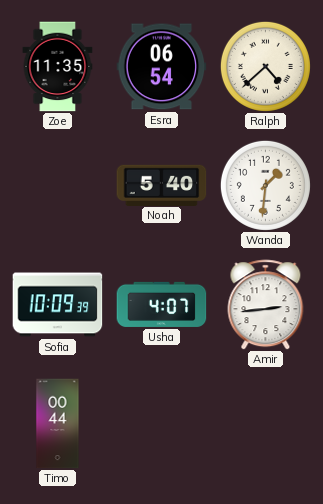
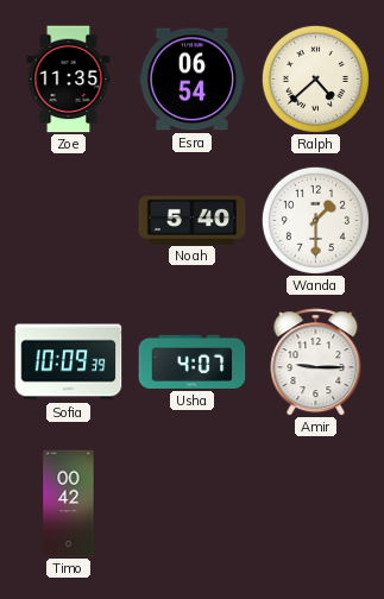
Wanda: 1:31 -> 1:30
Amir: 2:44 -> 9:15
Timo: 00:44 -> 00:42
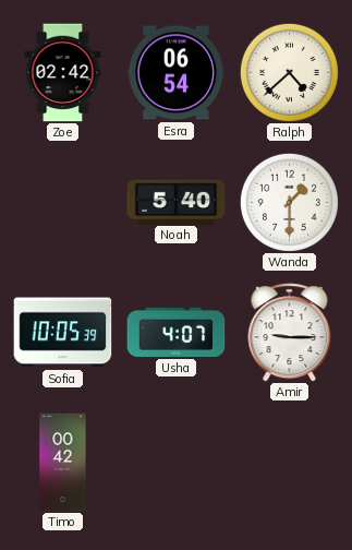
Zoe: 11:35 -> 02:42
Sofia: 10:09 -> 10:05
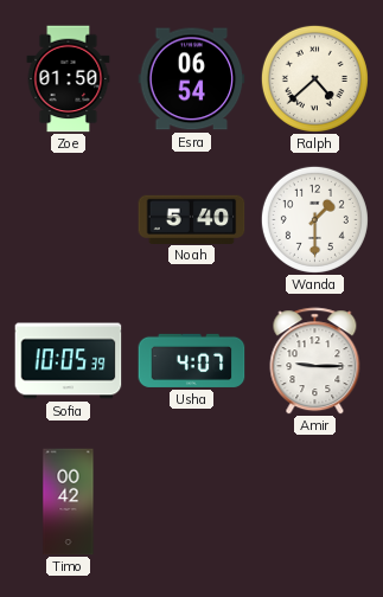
Zoe: 02:42 -> 01:50
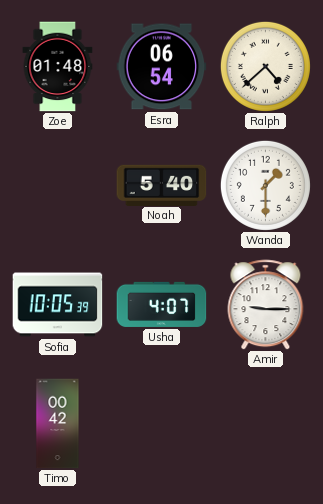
Zoe: 01:50 -> 01:48
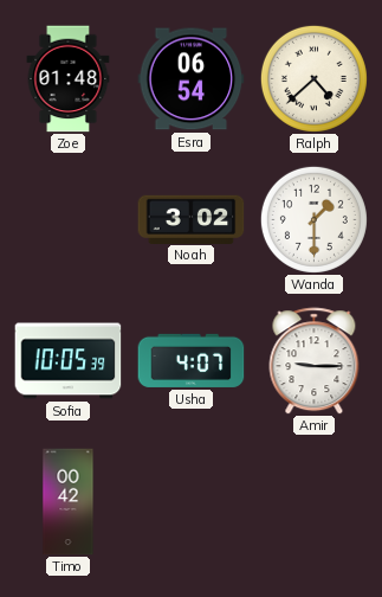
Noah: 5:40 -> 3:02
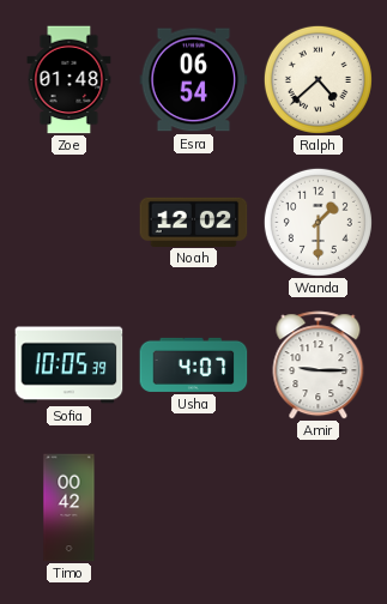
Noah: 3:02 -> 12:02
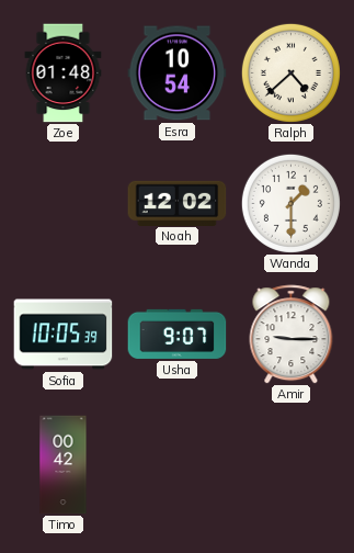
Esra: 06:54 -> 10:54
Usha: 4:07 -> 9:07
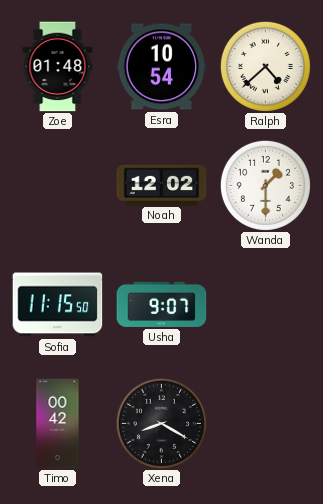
Sofia: 10:05 -> 11:15
Amir: 9:15 -> none
Xena: none -> 8:20
